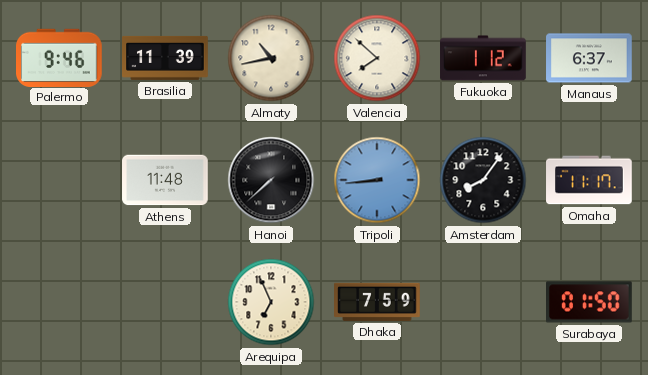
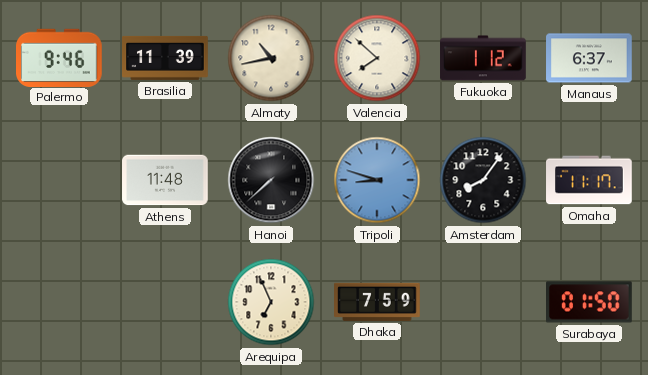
Tripoli: 8:44 -> 8:48
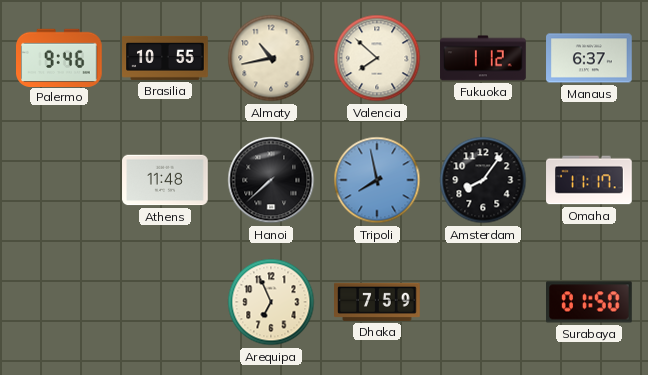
Brasilia: 11:39 -> 10:55
Tripoli: 8:48 -> 7:58
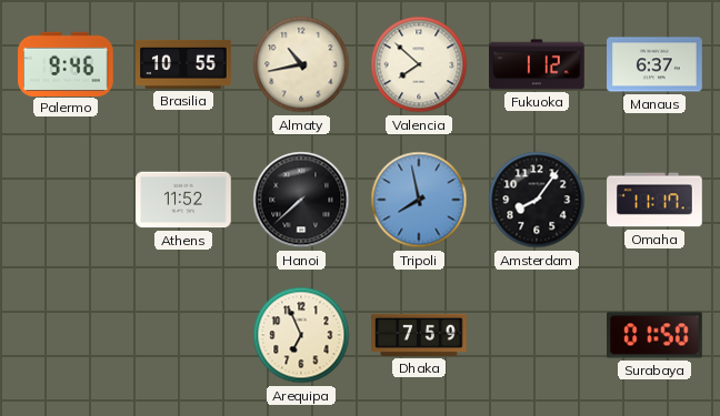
Athens: 11:48 -> 11:52
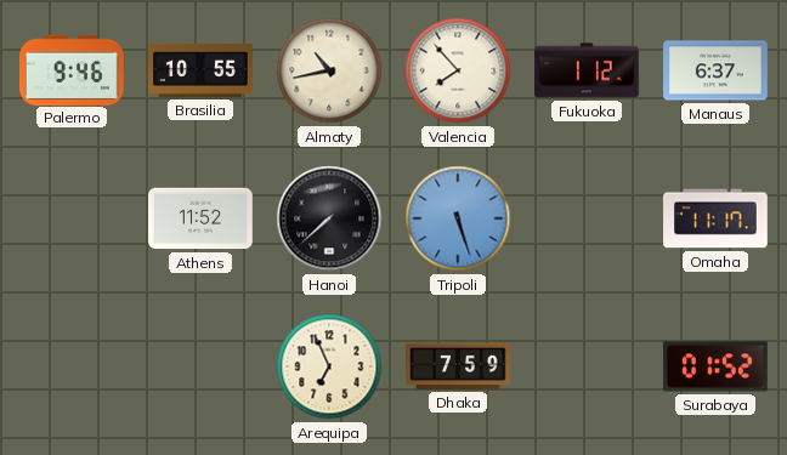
Valencia: 7:52 -> 7:53
Tripoli: 7:58 -> 5:27
Amsterdam: 8:06 -> none
Surabaya: 01:50 -> 01:52
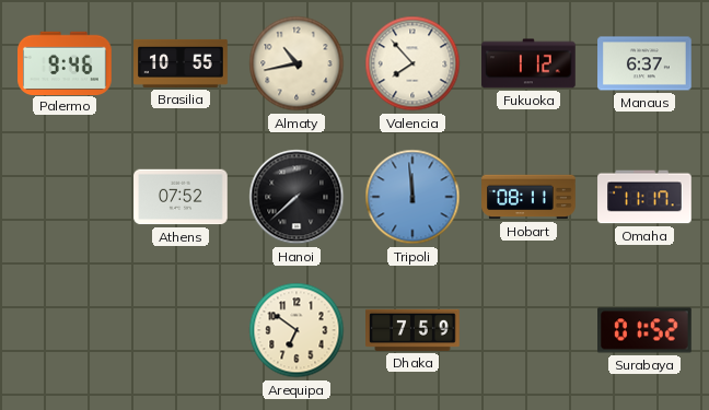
Athens: 11:52 -> 07:52
Tripoli: 5:27 -> 11:59
Hobart: none -> 08:11
Arequipa: 6:56 -> 6:51
